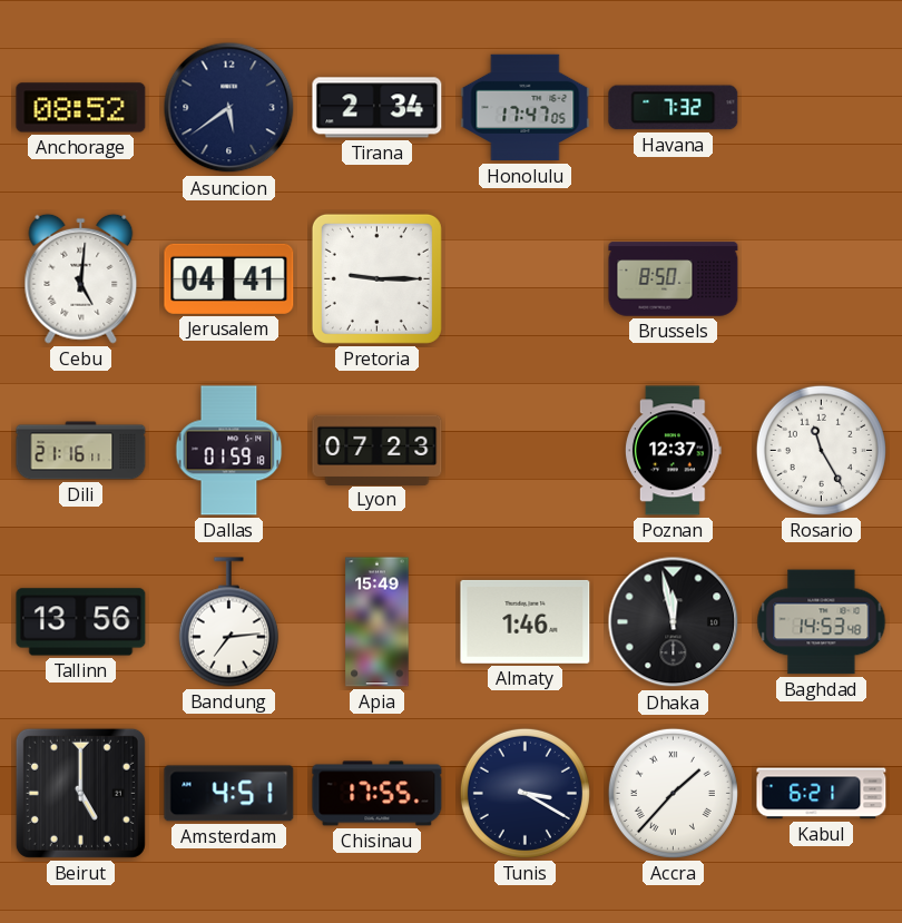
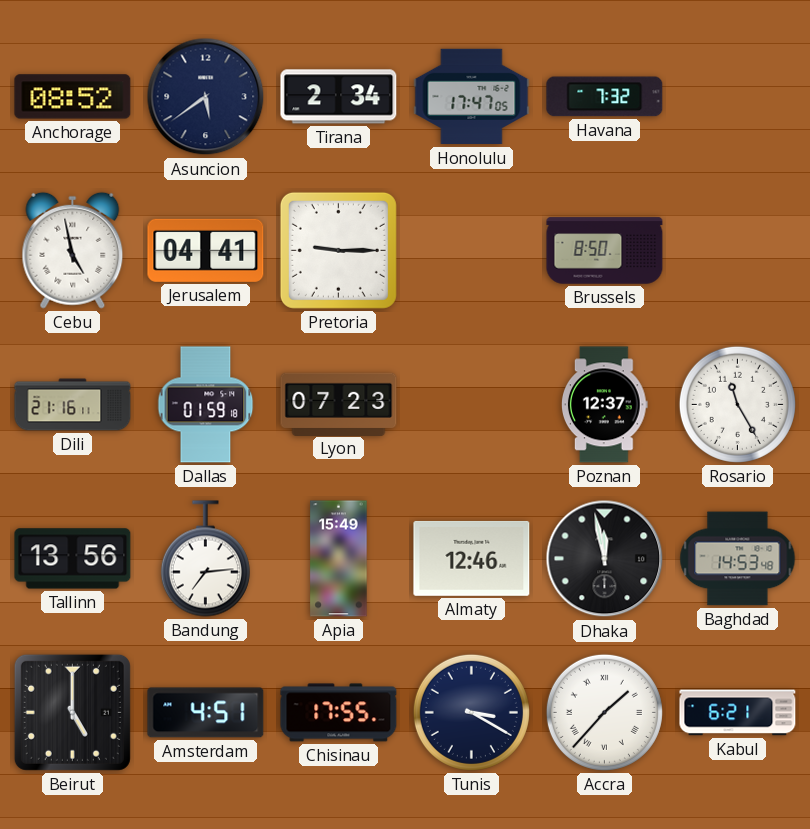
Cebu: 5:01 -> 4:58
Almaty: 1:46 -> 12:46
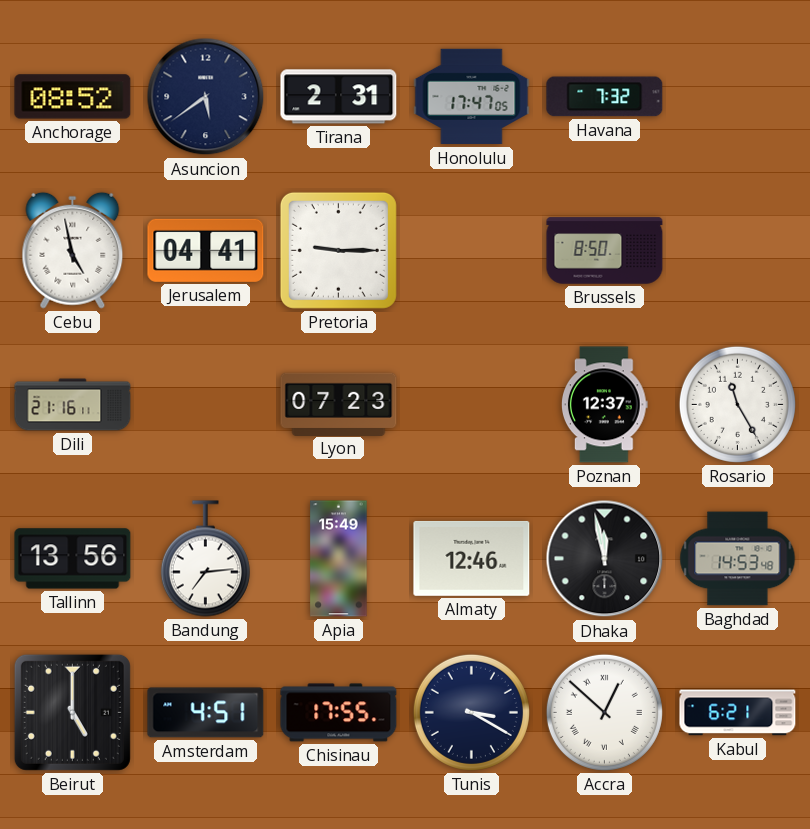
Tirana: 2:34 -> 2:31
Dallas: 01:59 -> none
Accra: 1:37 -> 12:52
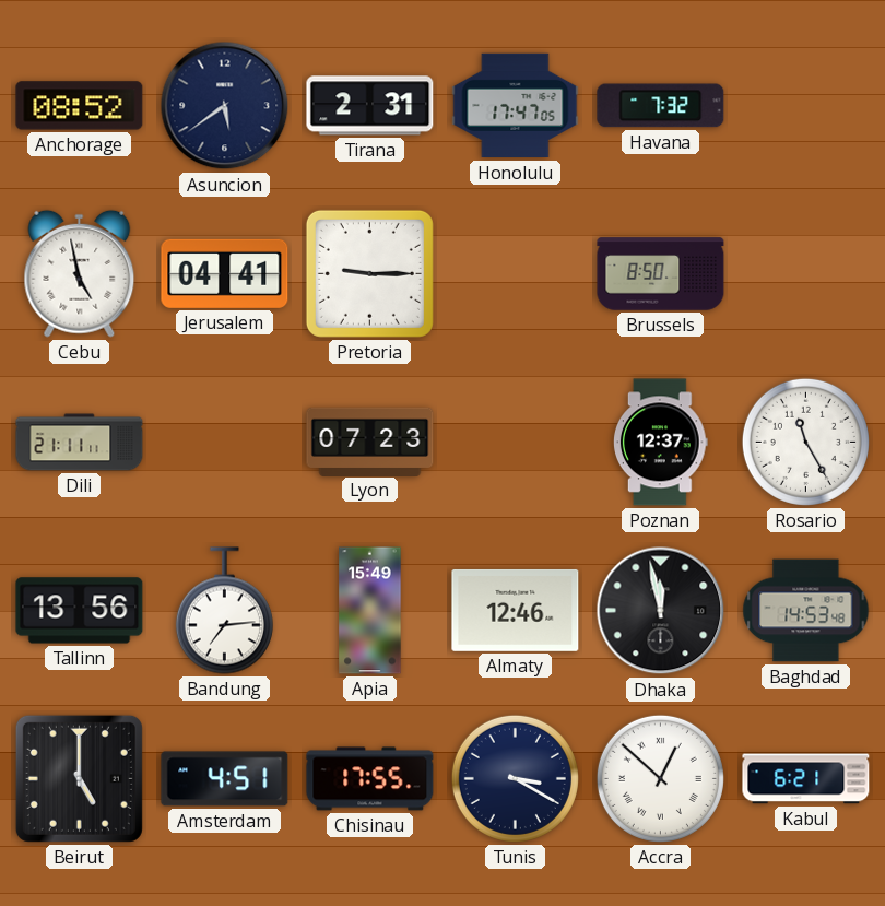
Dili: 21:16 -> 21:11
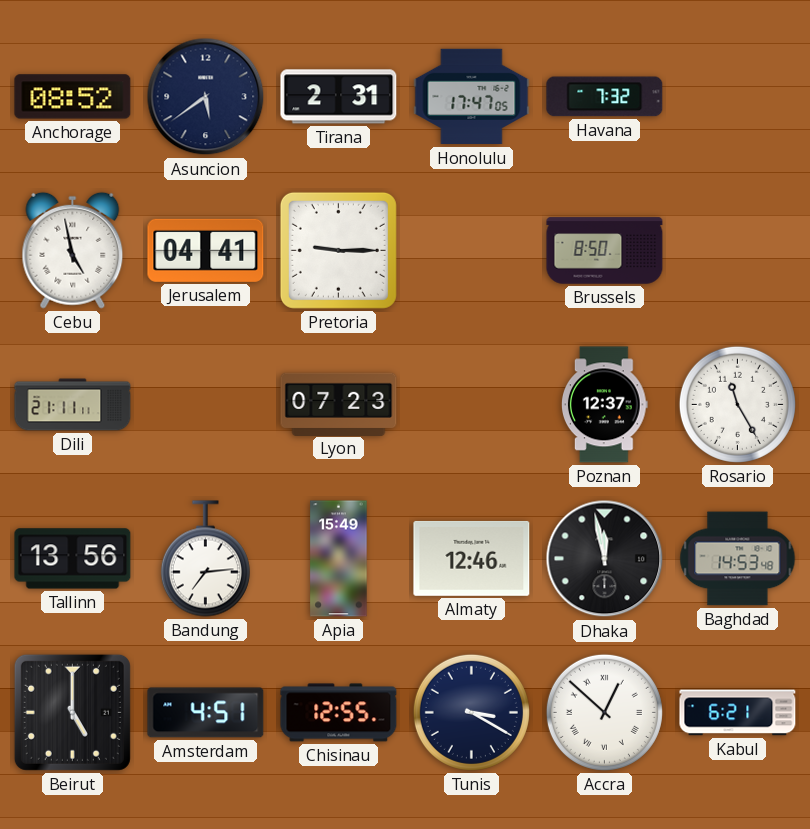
Chisinau: 17:55 -> 12:55
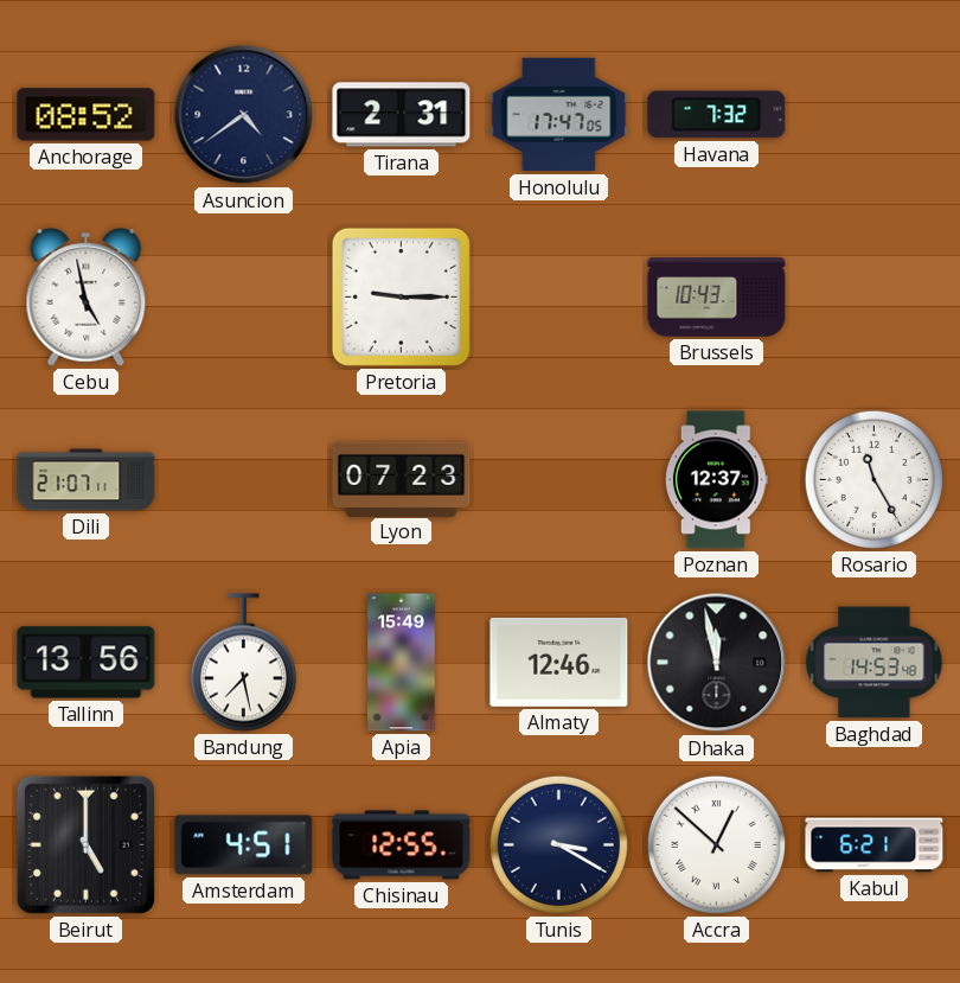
Asuncion: 5:39 -> 4:39
Jerusalem: 04:41 -> none
Brussels: 8:50 -> 10:43
Dili: 21:11 -> 21:07
Bandung: 7:14 -> 7:28
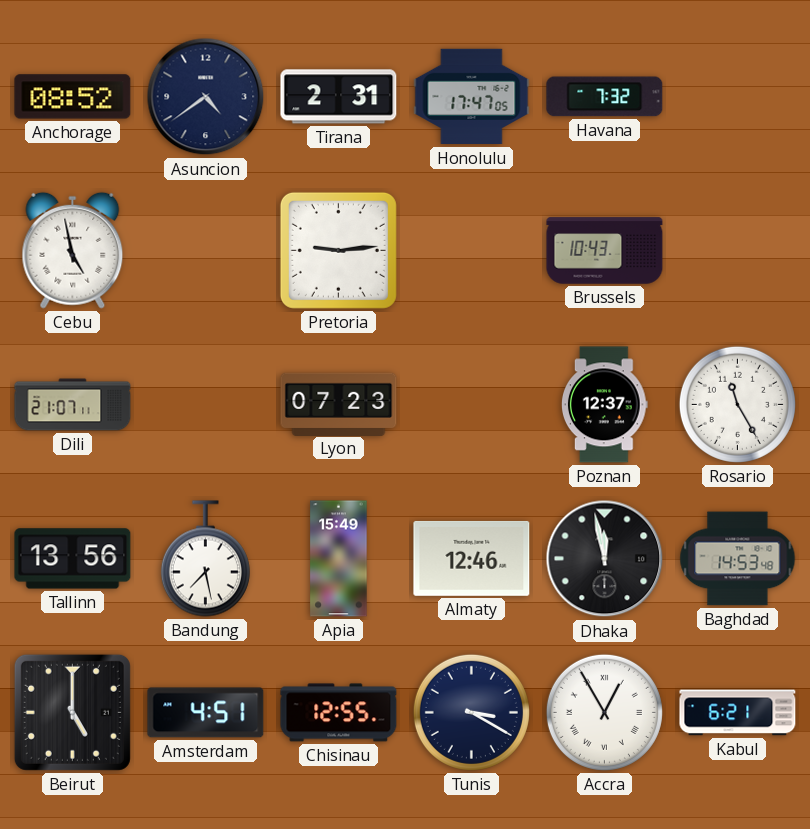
Pretoria: 9:15 -> 9:14
Accra: 12:52 -> 12:55
